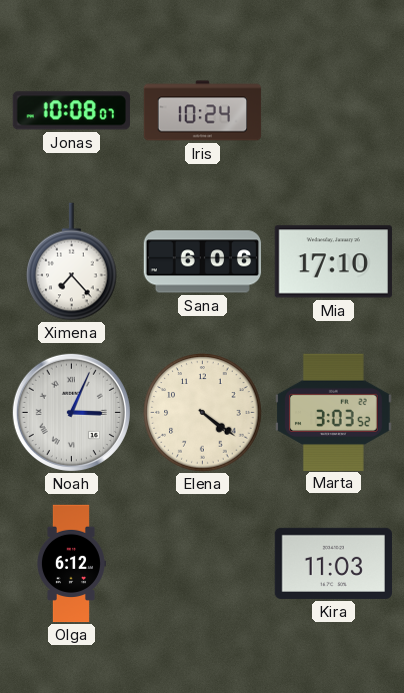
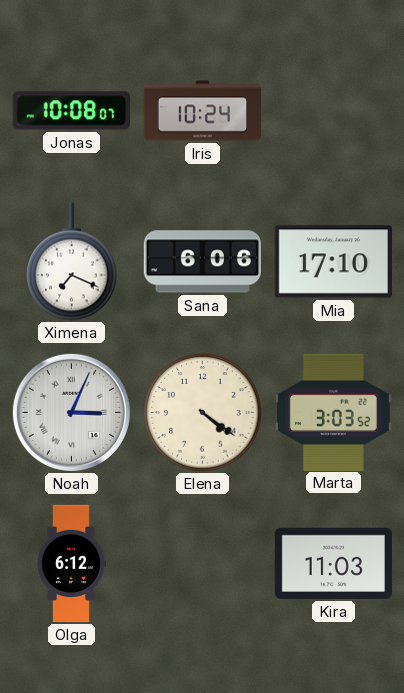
Ximena: 7:23 -> 7:19
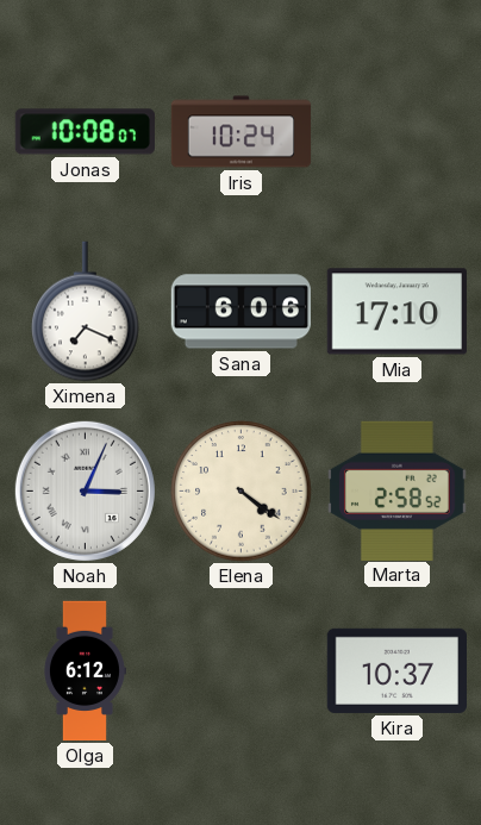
Marta: 3:03 -> 2:58
Kira: 11:03 -> 10:37
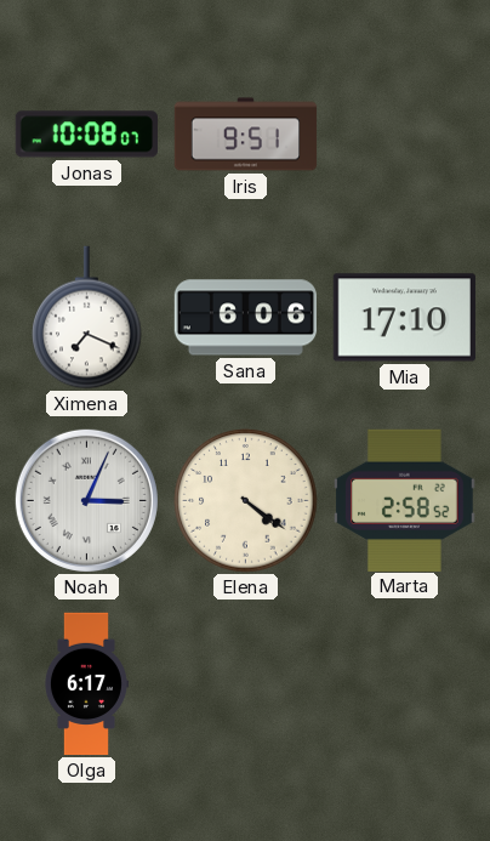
Iris: 10:24 -> 9:51
Olga: 6:12 -> 6:17
Kira: 10:37 -> none
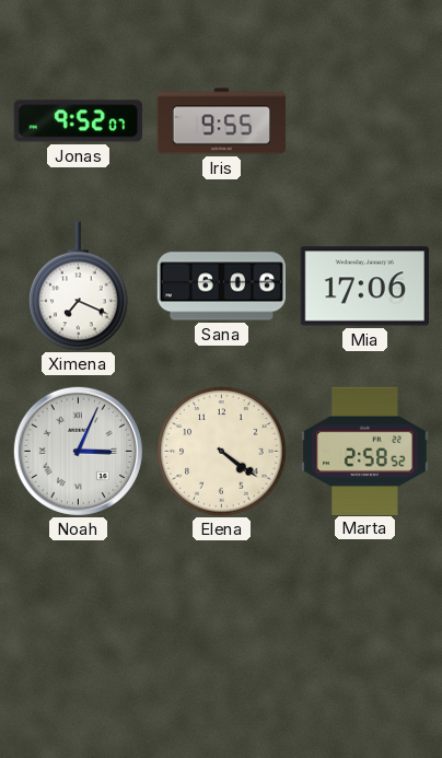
Jonas: 10:08 -> 9:52
Iris: 9:51 -> 9:55
Mia: 17:10 -> 17:06
Olga: 6:17 -> none
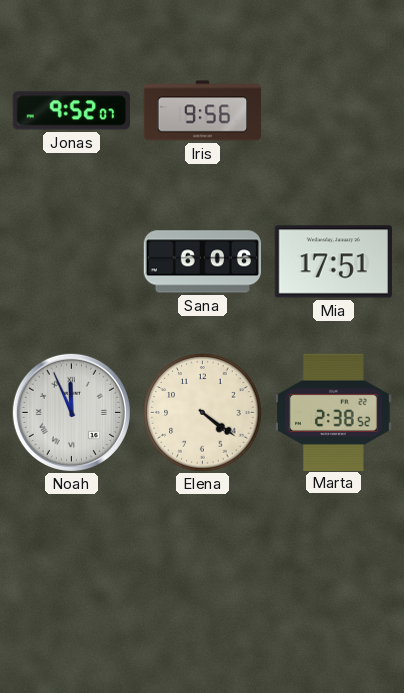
Iris: 9:55 -> 9:56
Ximena: 7:19 -> none
Mia: 17:06 -> 17:51
Noah: 3:04 -> 11:56
Marta: 2:58 -> 2:38
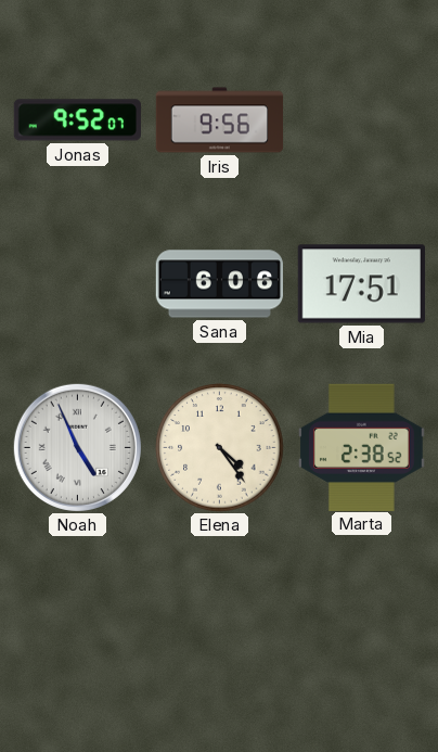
Noah: 11:56 -> 4:56
Elena: 4:21 -> 4:24
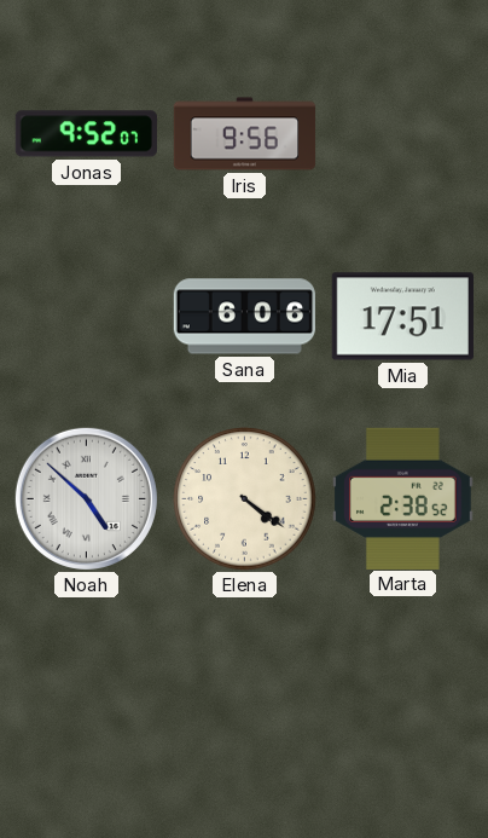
Noah: 4:56 -> 4:52
Elena: 4:24 -> 4:21
